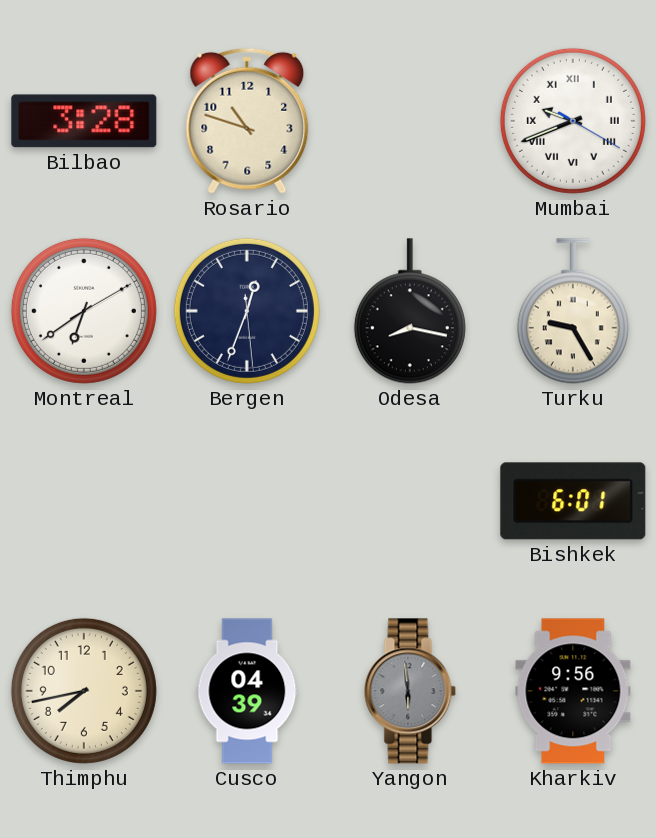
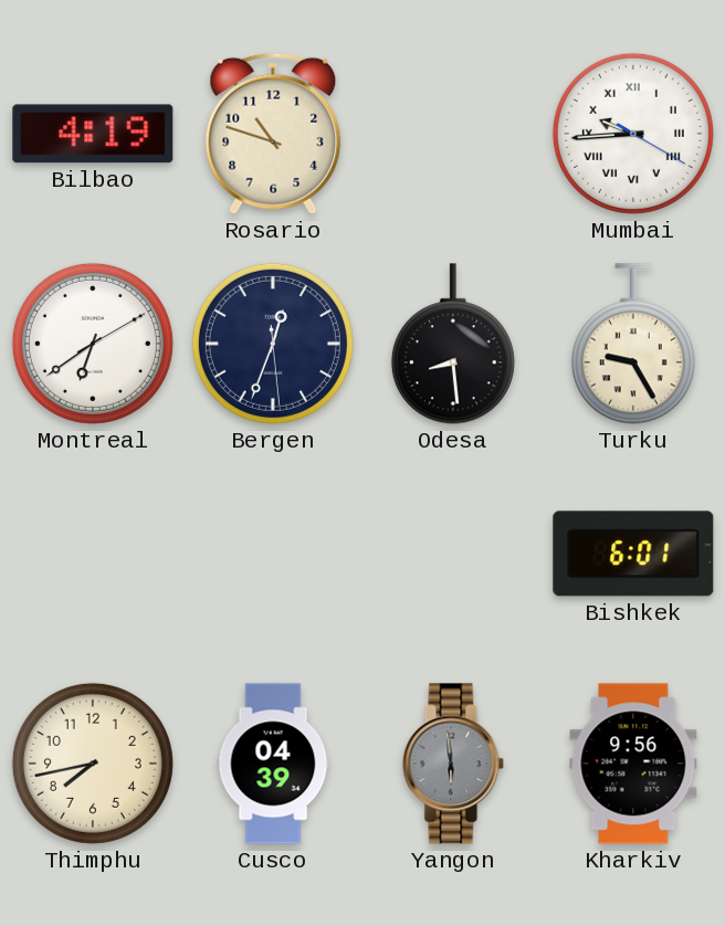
Bilbao: 3:28 -> 4:19
Mumbai: 9:41 -> 9:44
Odesa: 8:17 -> 8:29
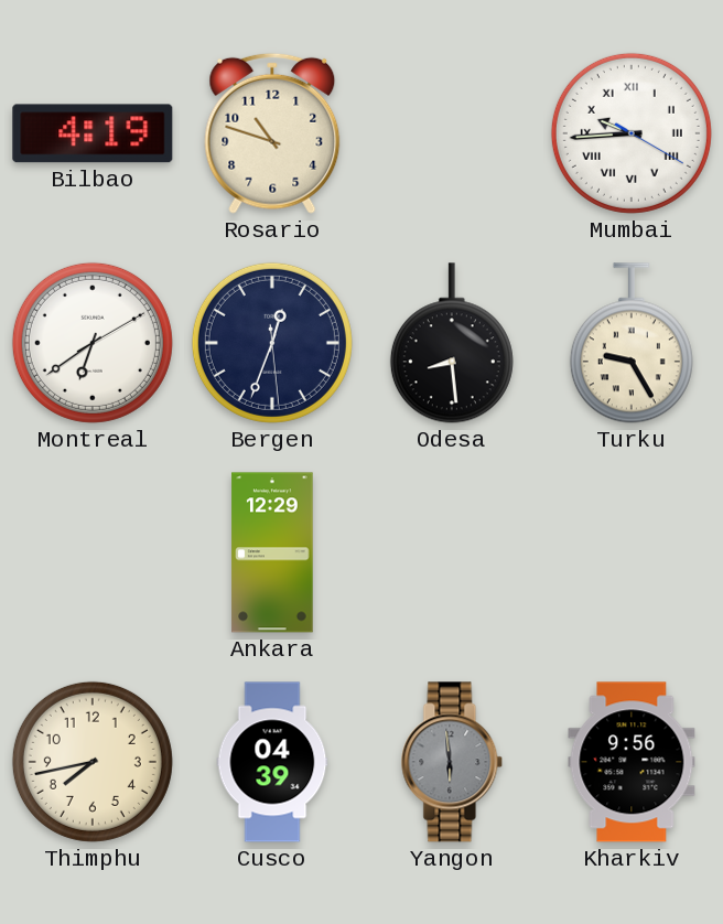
Ankara: none -> 12:29
Bishkek: 6:01 -> none
